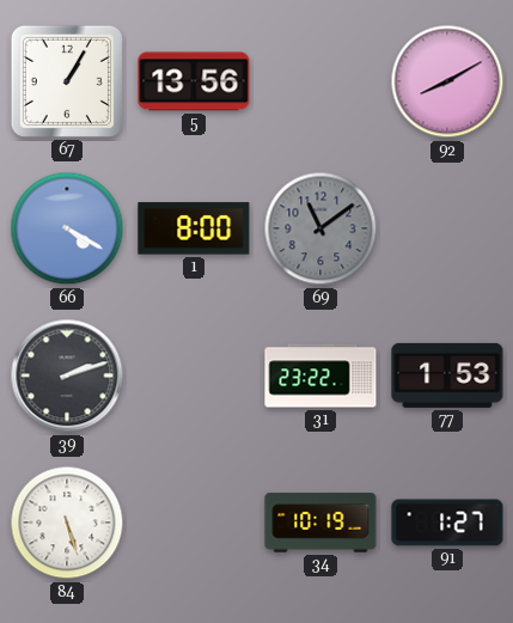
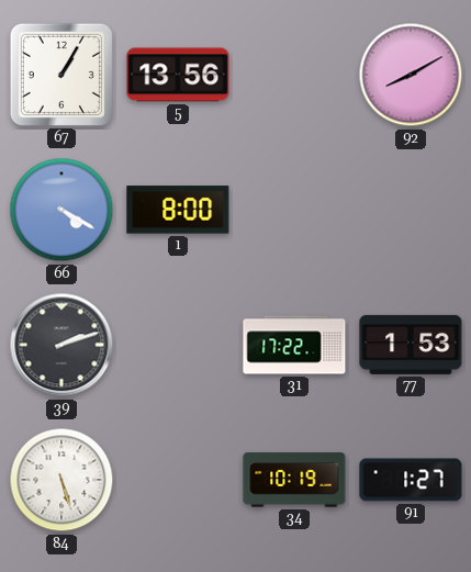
69: 11:09 -> none
31: 23:22 -> 17:22
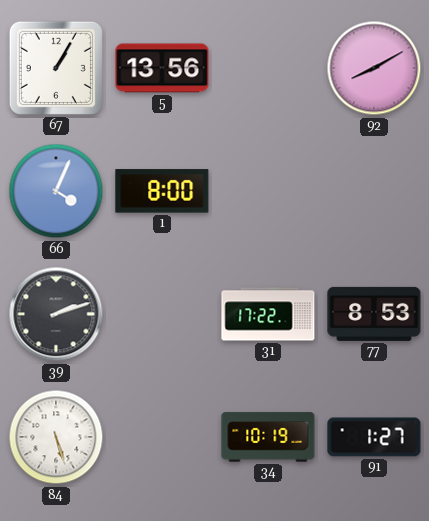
66: 4:20 -> 4:04
77: 1:53 -> 8:53
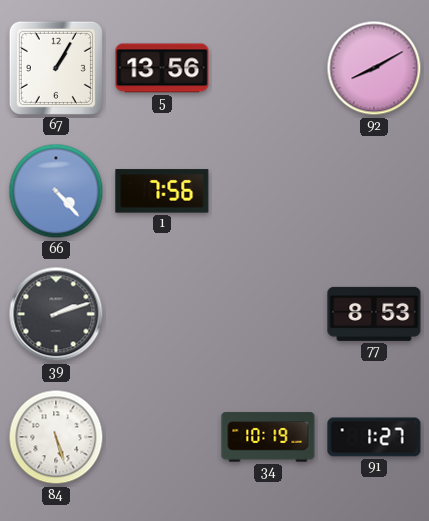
66: 4:04 -> 4:23
1: 8:00 -> 7:56
31: 17:22 -> none
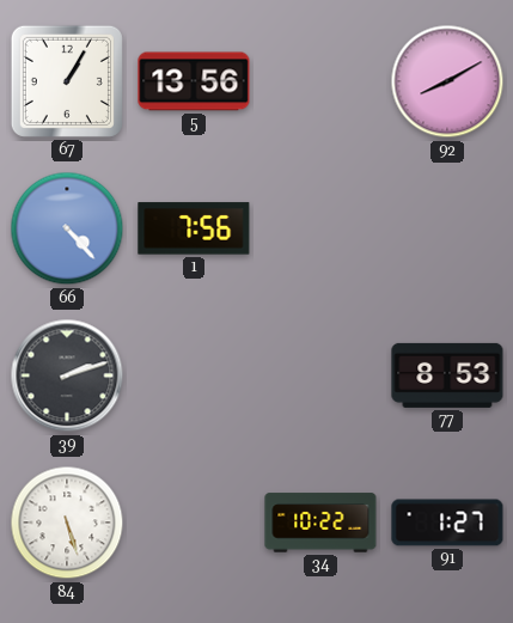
34: 10:19 -> 10:22
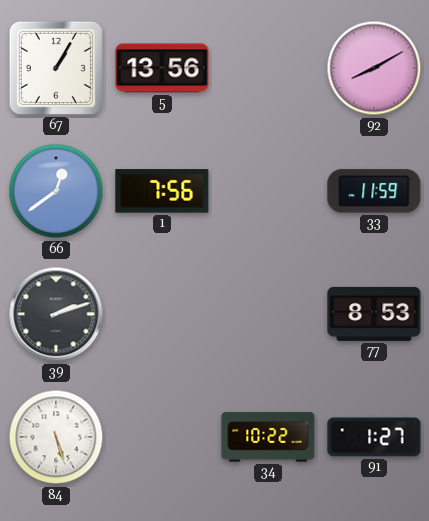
66: 4:23 -> 12:39
33: none -> 11:59
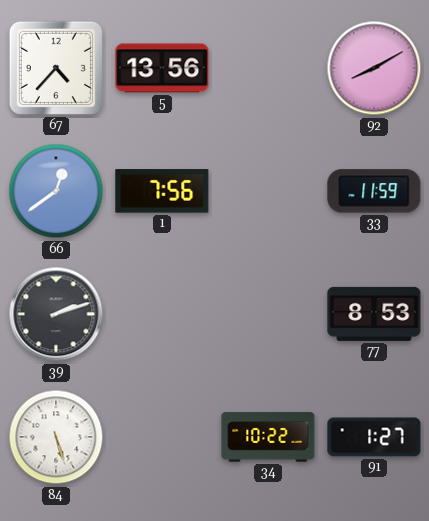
67: 1:05 -> 4:37
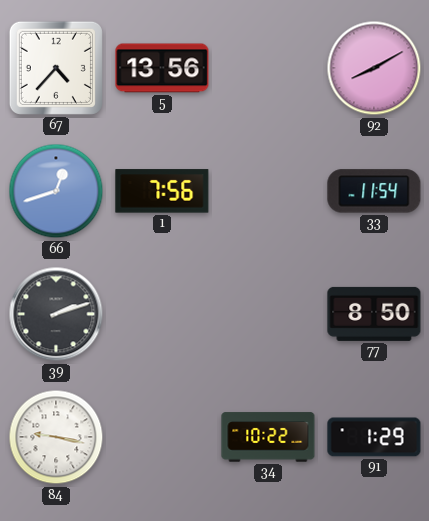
66: 12:39 -> 12:42
33: 11:59 -> 11:54
77: 8:53 -> 8:50
84: 5:27 -> 9:17
91: 1:27 -> 1:29
